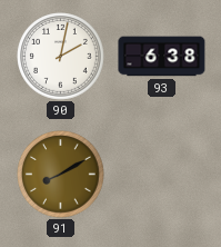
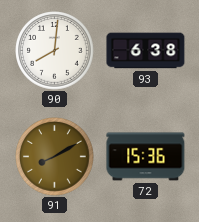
90: 2:02 -> 8:01
72: none -> 15:36
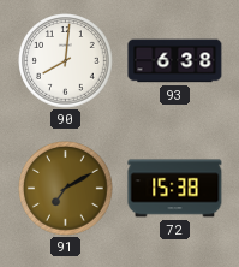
91: 8:10 -> 7:10
72: 15:36 -> 15:38
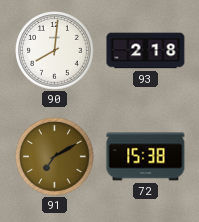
93: 6:38 -> 2:18
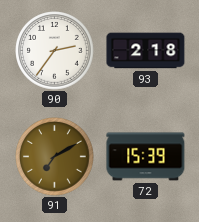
90: 8:01 -> 2:36
72: 15:38 -> 15:39
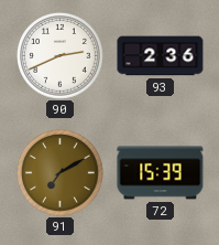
90: 2:36 -> 2:41
93: 2:18 -> 2:36
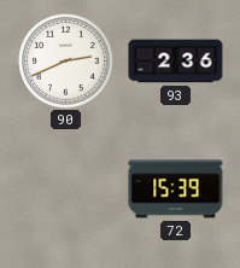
91: 7:10 -> none
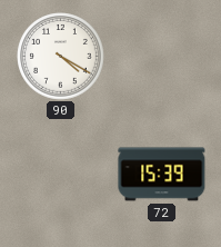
90: 2:41 -> 4:20
93: 2:36 -> none
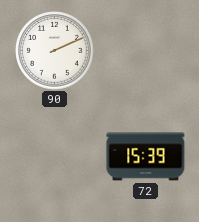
90: 4:20 -> 2:11
